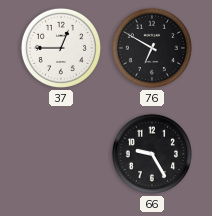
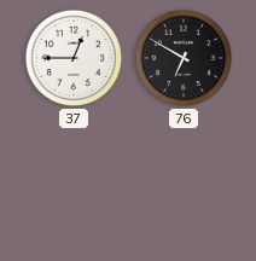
66: 9:25 -> none
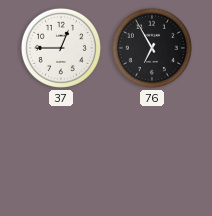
76: 6:50 -> 6:55
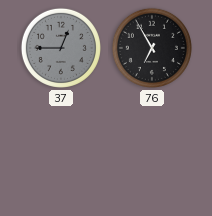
37 dial: white -> grey
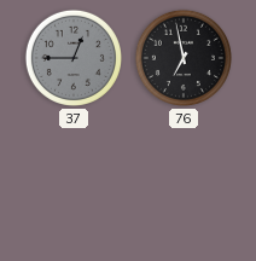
76: 6:55 -> 6:58
